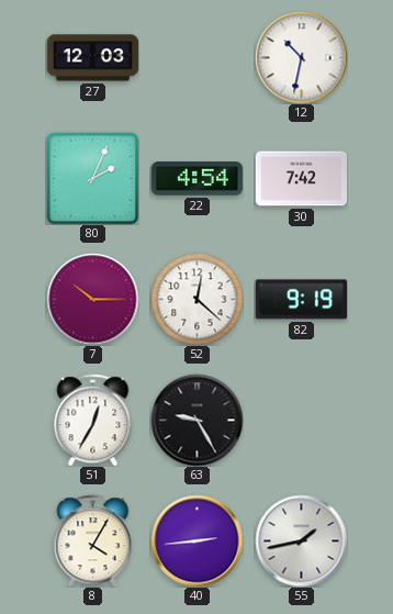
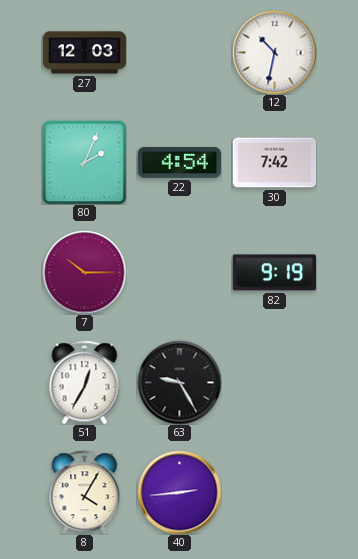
52: 12:22 -> none
55: 1:43 -> none
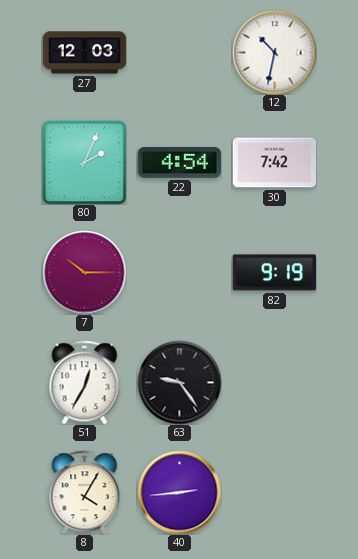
63: 9:25 -> 9:24
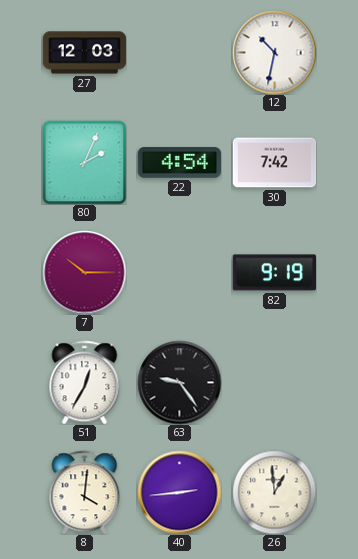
8: 4:05 -> 4:01
26: none -> 12:59
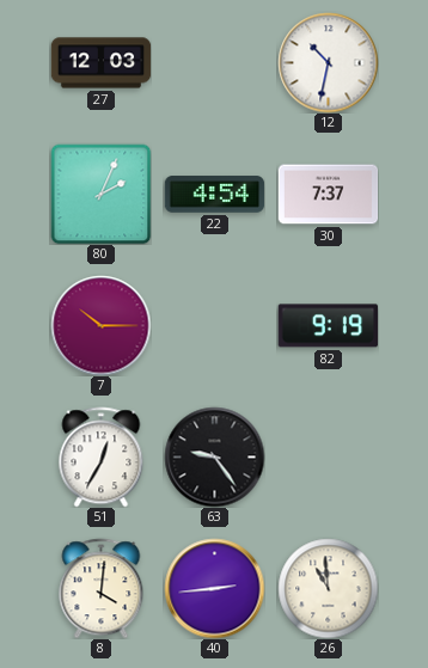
30: 7:42 -> 7:37
26: 12:59 -> 10:59
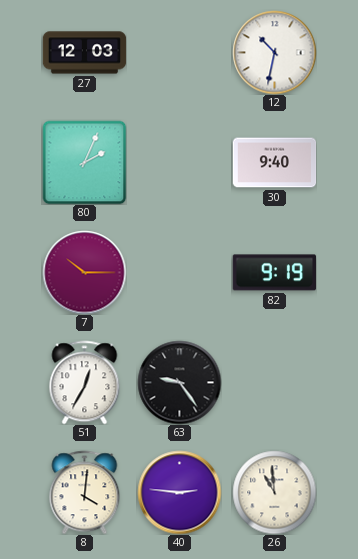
22: 4:54 -> none
30: 7:37 -> 9:40
40: 2:44 -> 2:46
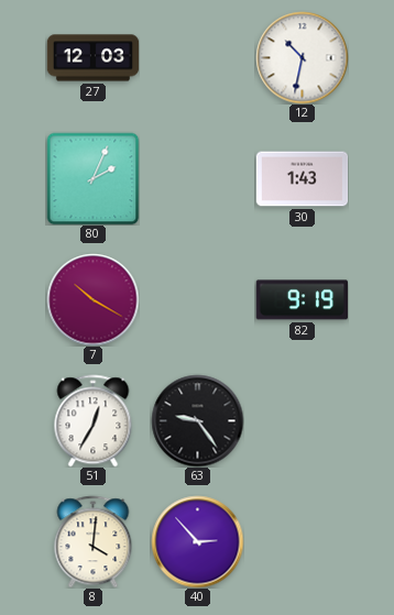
30: 9:40 -> 1:43
7: 10:15 -> 10:20
40: 2:46 -> 2:53
26: 10:59 -> none
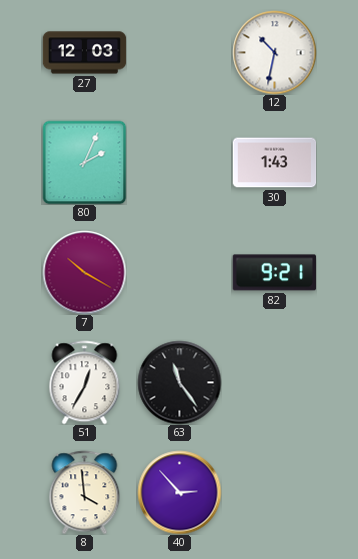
82: 9:19 -> 9:21
63: 9:24 -> 11:24
8: 4:01 -> 3:59
